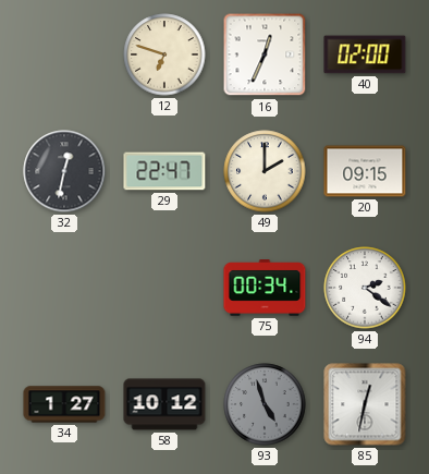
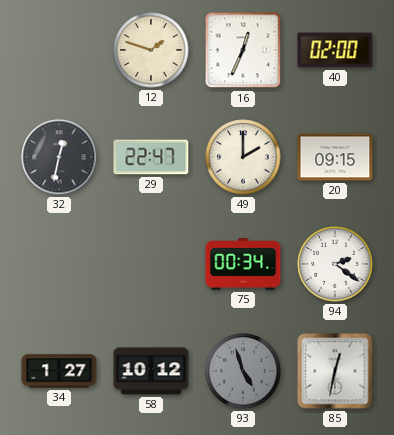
12: 6:48 -> 1:48
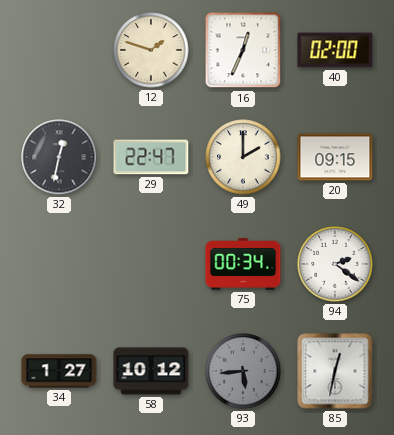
93: 4:57 -> 5:44
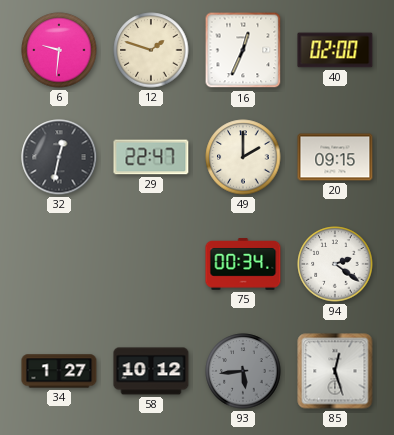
6: none -> 9:31
85: 12:32 -> 12:27
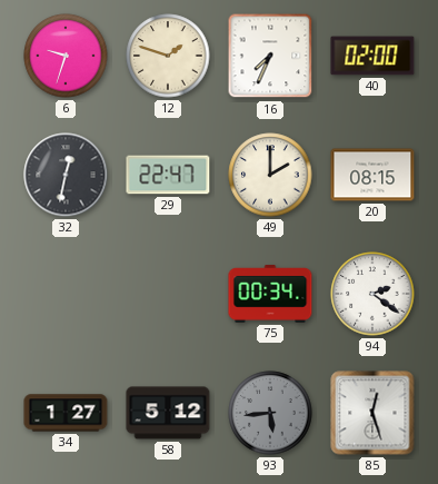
6: 9:31 -> 9:33
16: 12:34 -> 7:34
20: 09:15 -> 08:15
58: 10:12 -> 5:12
